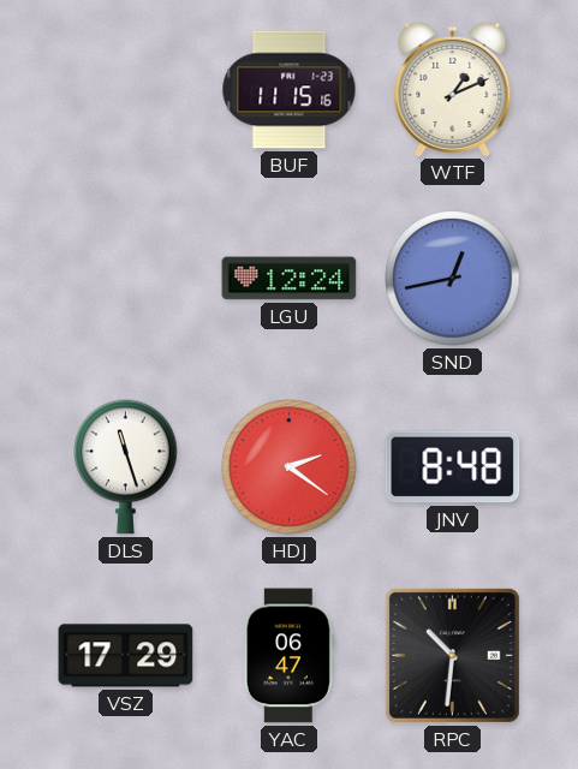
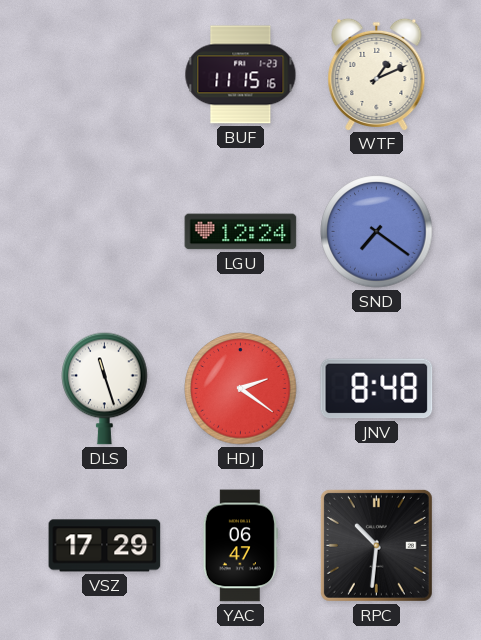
SND: 12:43 -> 7:21
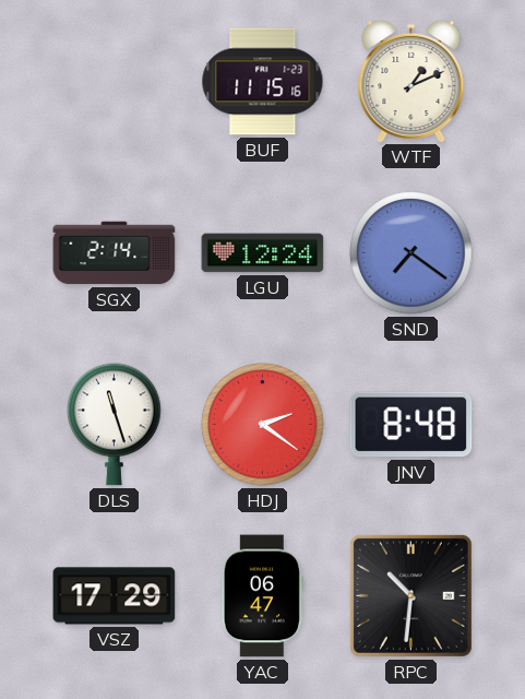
SGX: none -> 2:14
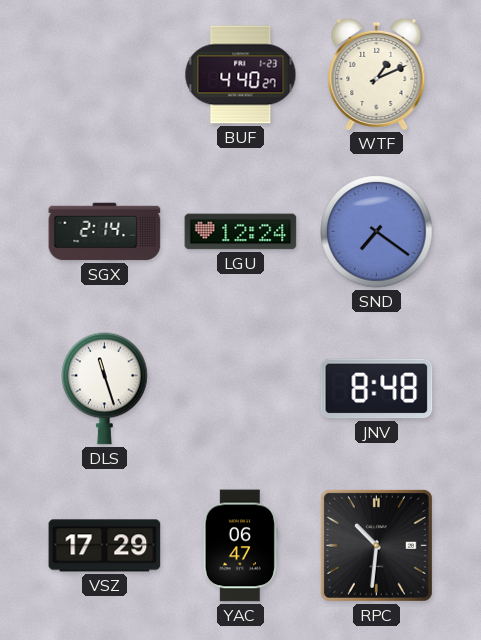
BUF: 11:15 -> 4:40
HDJ: 2:21 -> none
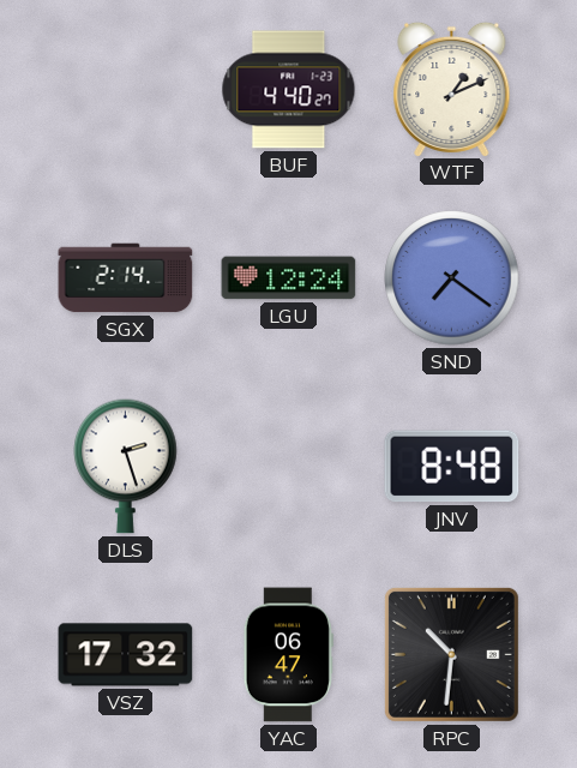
DLS: 11:27 -> 2:27
VSZ: 17:29 -> 17:32
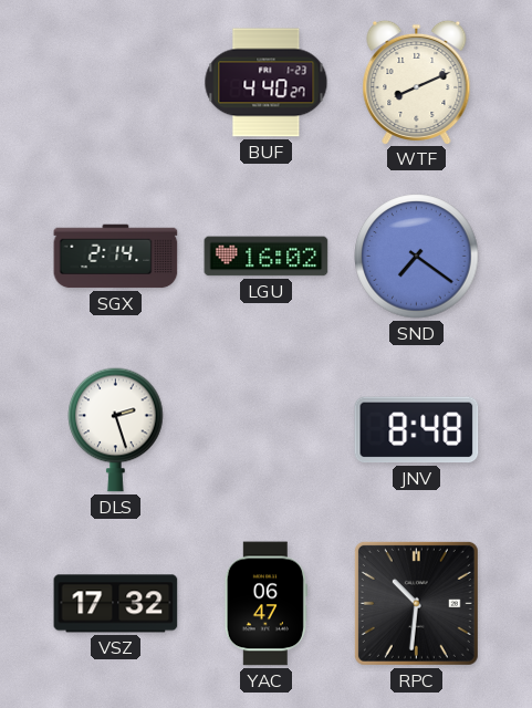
WTF: 1:11 -> 8:11
LGU: 12:24 -> 16:02
